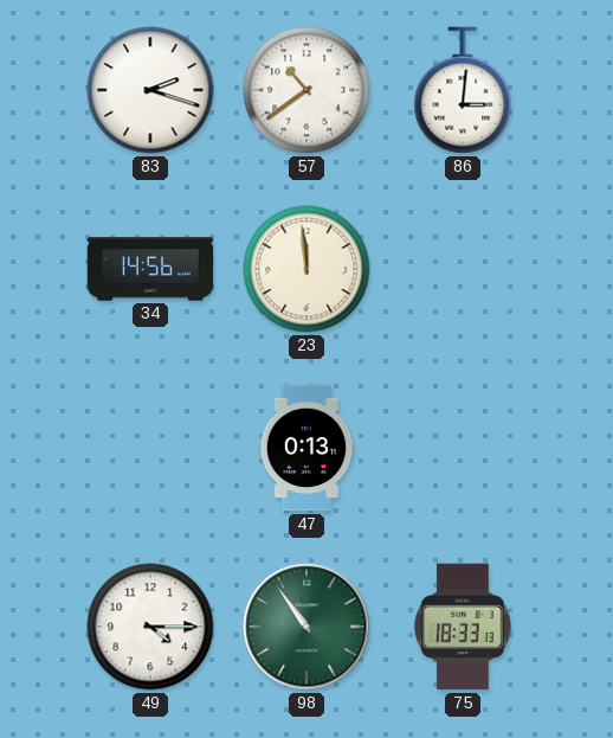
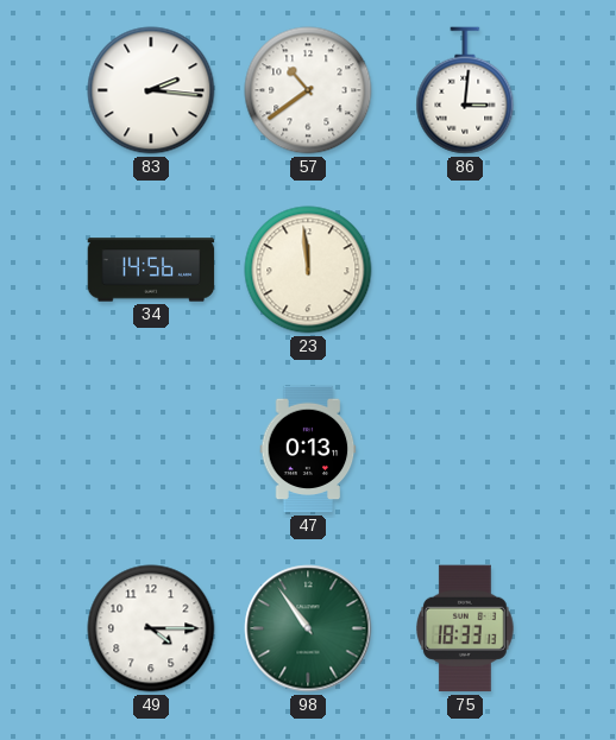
83: 2:18 -> 2:16
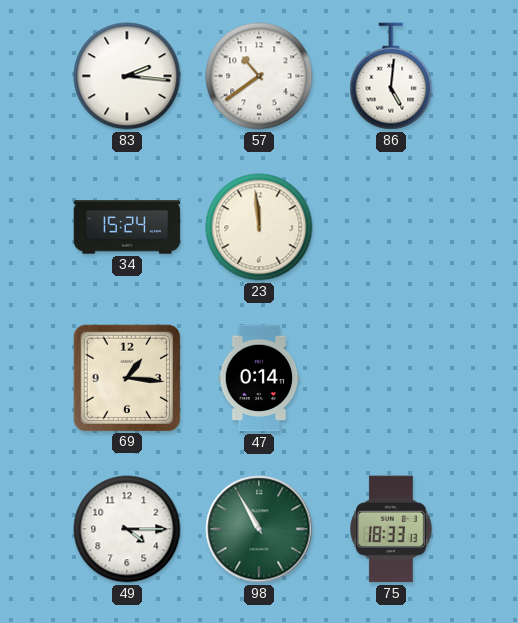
86: 3:01 -> 5:01
34: 14:56 -> 15:24
69: none -> 1:16
47: 0:13 -> 0:14
98: 10:54 -> 10:55
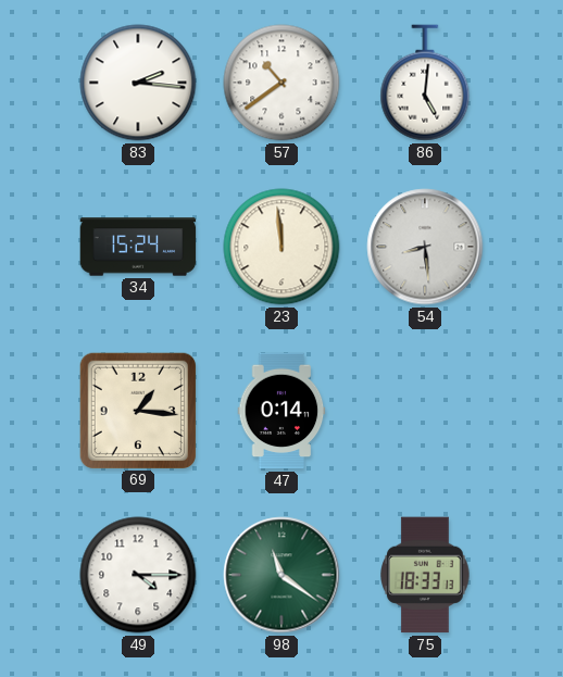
54: none -> 8:29
98: 10:55 -> 11:21
